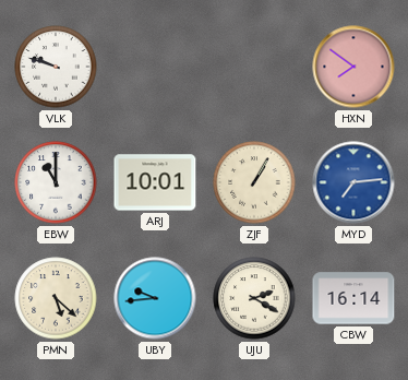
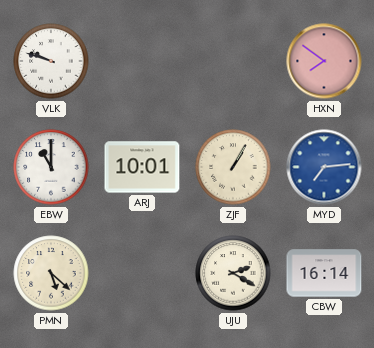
UBY: 9:44 -> none
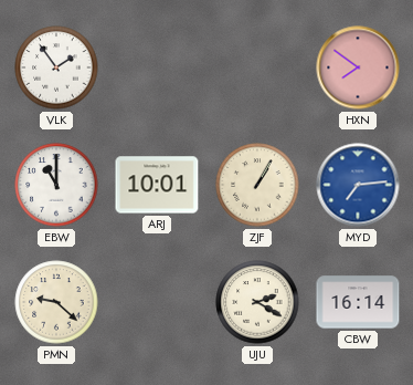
VLK: 9:48 -> 1:54
PMN: 5:22 -> 9:22
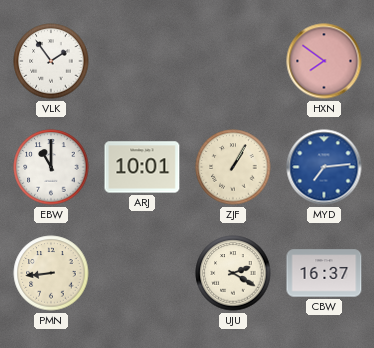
PMN: 9:22 -> 8:44
CBW: 16:14 -> 16:37
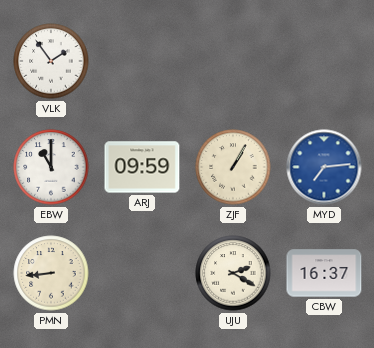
HXN: 7:51 -> none
ARJ: 10:01 -> 09:59
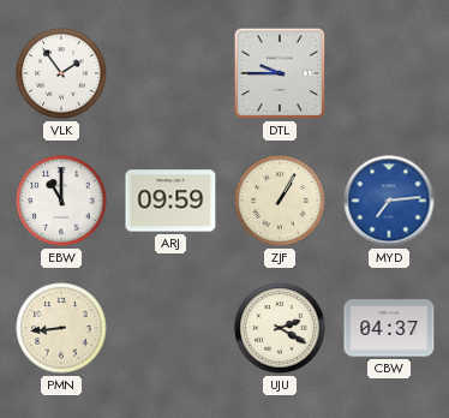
DTL: none -> 9:45
CBW: 16:37 -> 04:37
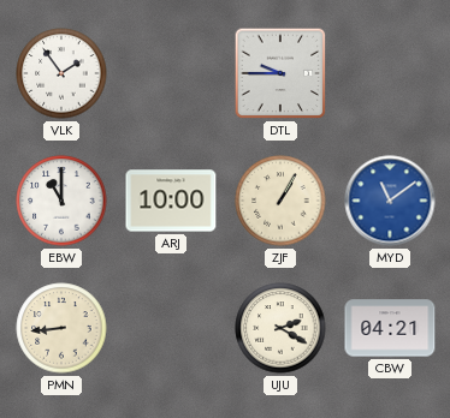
ARJ: 09:59 -> 10:00
MYD: 7:14 -> 11:09
CBW: 04:37 -> 04:21
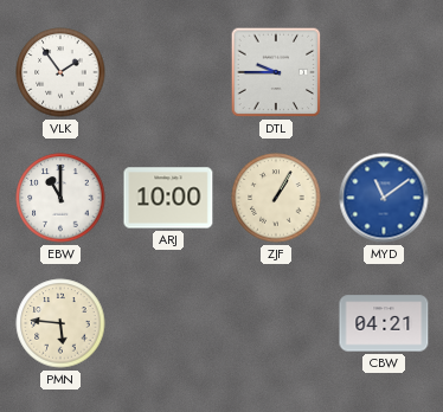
PMN: 8:44 -> 5:46
UJU: 2:20 -> none
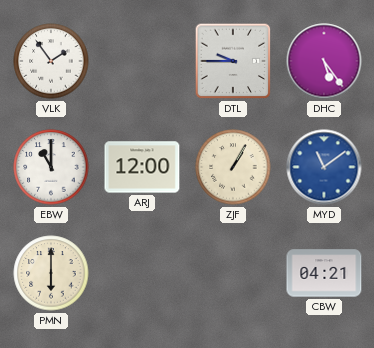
DHC: none -> 5:24
ARJ: 10:00 -> 12:00
PMN: 5:46 -> 6:00
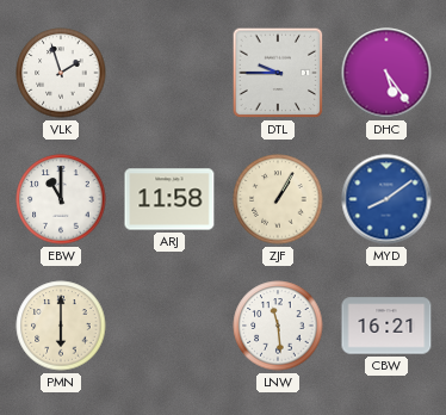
VLK: 1:54 -> 1:57
ARJ: 12:00 -> 11:58
MYD: 11:09 -> 8:09
LNW: none -> 11:29
CBW: 04:21 -> 16:21
